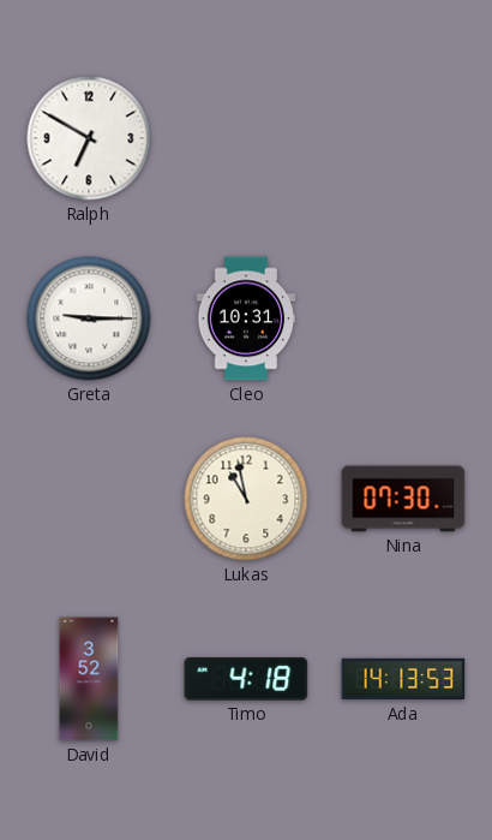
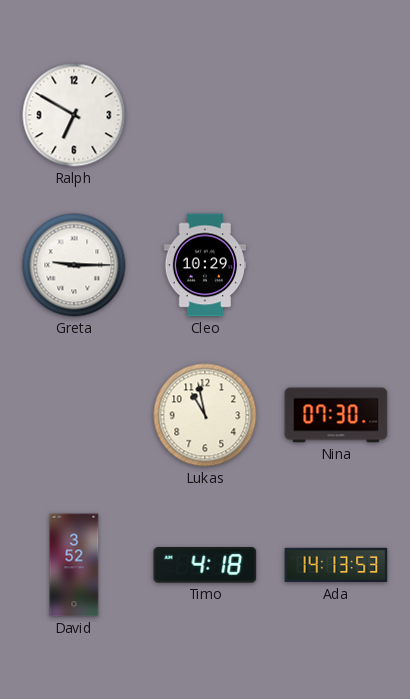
Cleo: 10:31 -> 10:29
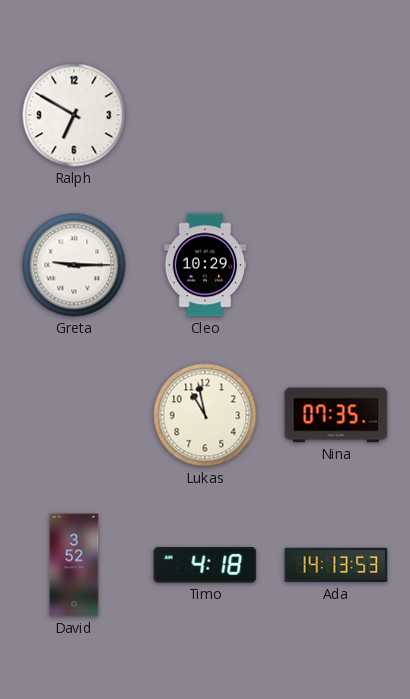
Nina: 07:30 -> 07:35
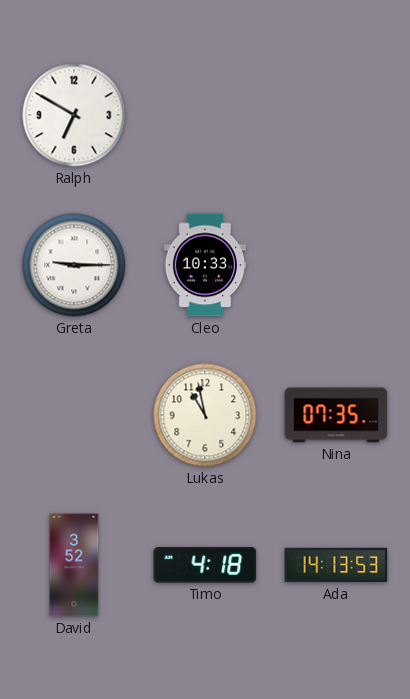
Cleo: 10:29 -> 10:33
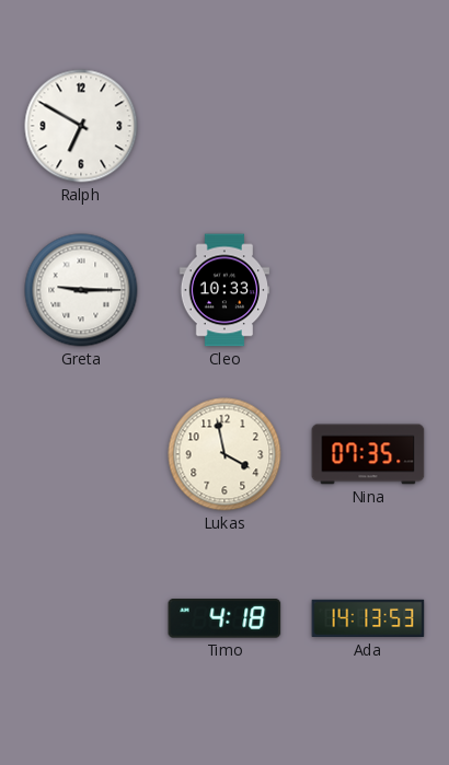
Lukas: 10:58 -> 3:58
David: 3:52 -> none
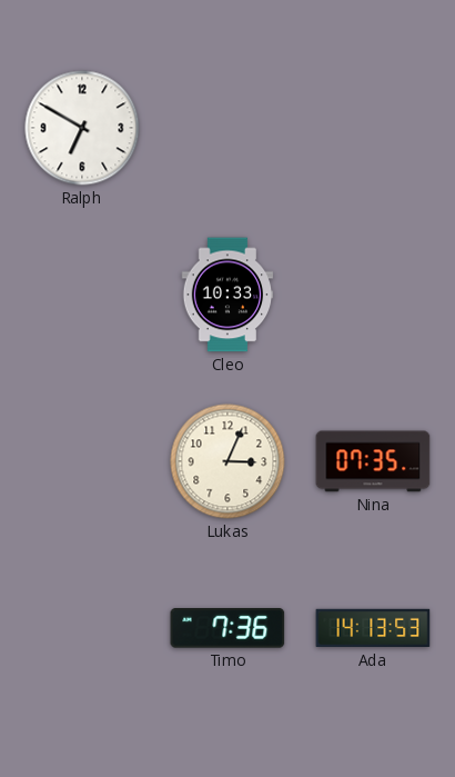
Greta: 9:15 -> none
Lukas: 3:58 -> 3:04
Timo: 4:18 -> 7:36
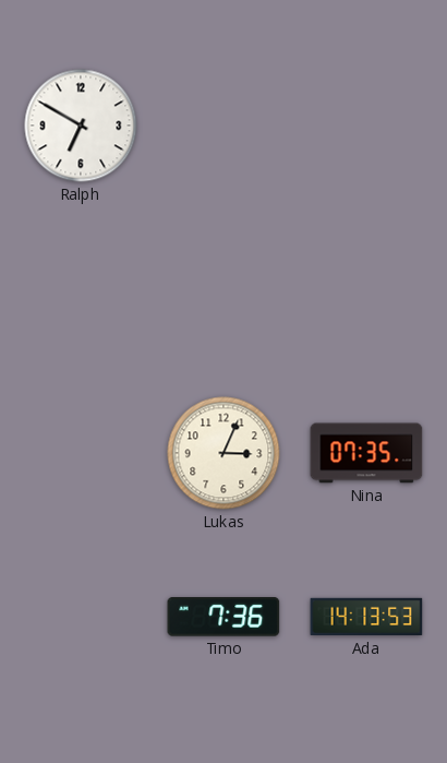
Cleo: 10:33 -> none
